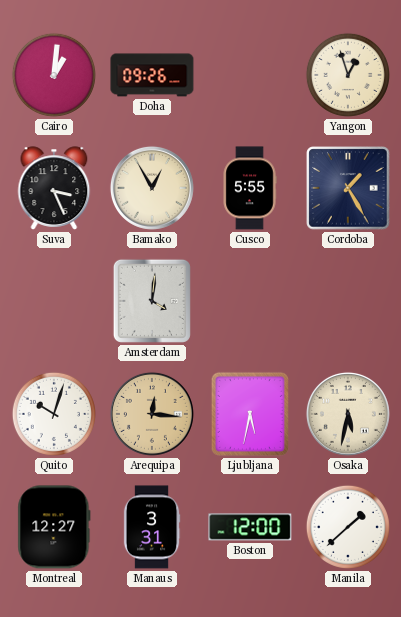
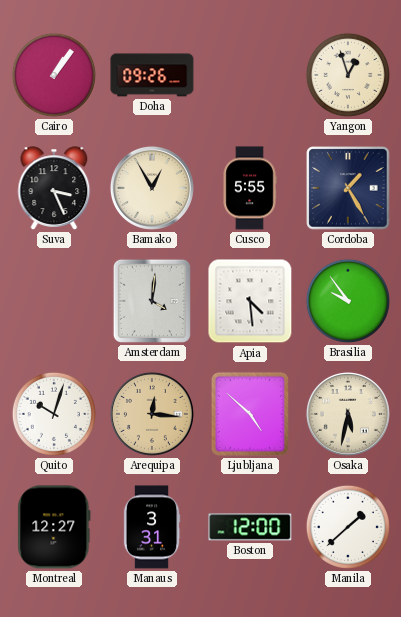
Cairo: 1:01 -> 1:06
Apia: none -> 4:29
Brasilia: none -> 9:54
Ljubljana: 5:32 -> 4:52
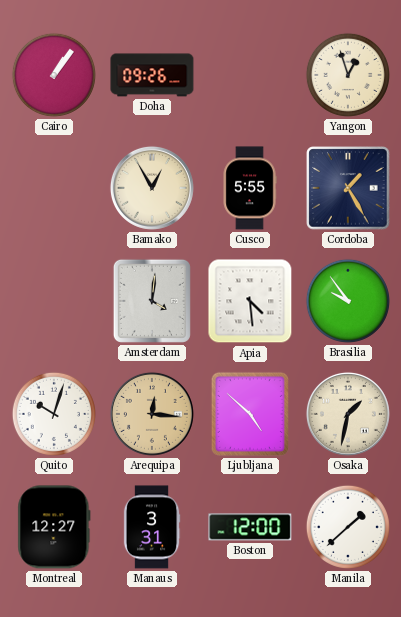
Suva: 3:26 -> none
Osaka: 5:32 -> 1:32
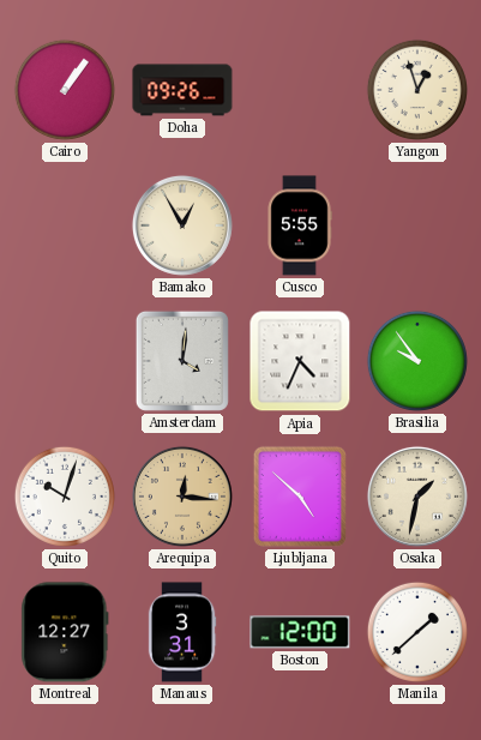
Cordoba: 1:25 -> none
Apia: 4:29 -> 4:34
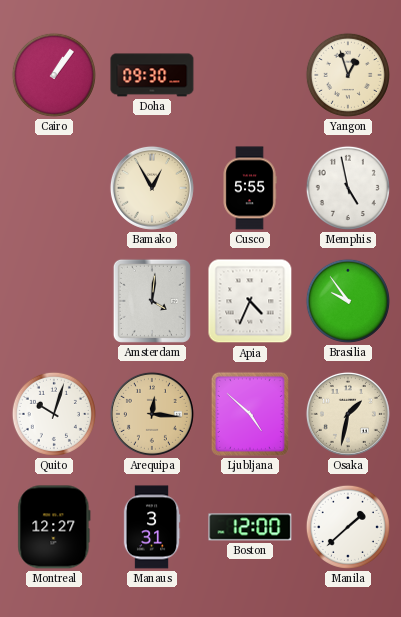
Doha: 09:26 -> 09:30
Memphis: none -> 4:58
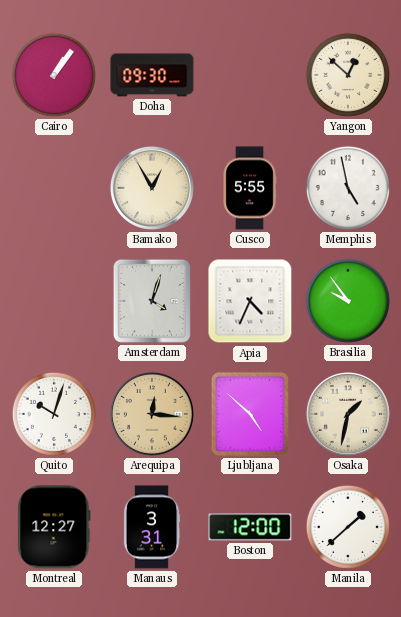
Yangon: 12:57 -> 12:52
Amsterdam: 4:01 -> 4:03
